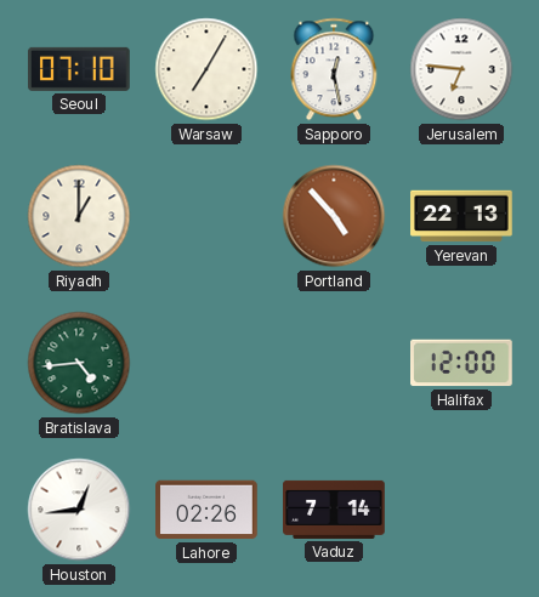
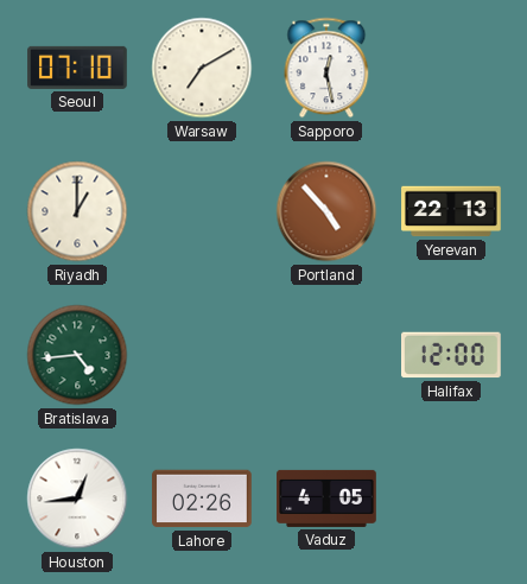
Warsaw: 7:05 -> 7:10
Jerusalem: 6:46 -> none
Vaduz: 7:14 -> 4:05
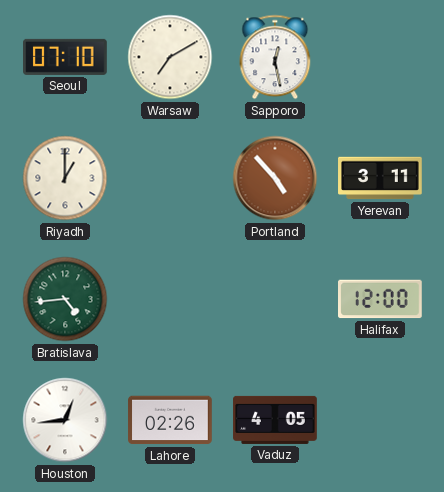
Yerevan: 22:13 -> 3:11
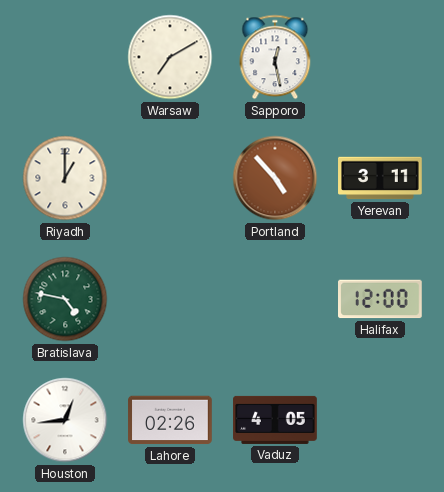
Seoul: 07:10 -> none
Bratislava: 4:44 -> 4:47
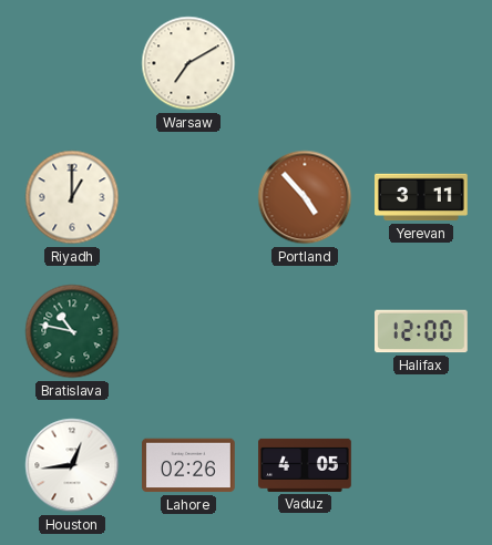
Sapporo: 12:28 -> none
Bratislava: 4:47 -> 10:47
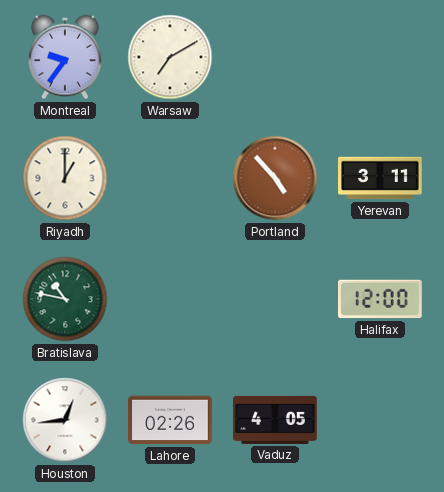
Montreal: none -> 9:36
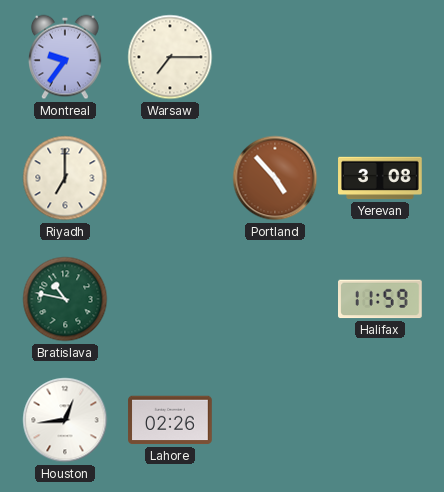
Warsaw: 7:10 -> 7:15
Riyadh: 1:00 -> 7:00
Yerevan: 3:11 -> 3:08
Halifax: 12:00 -> 11:59
Vaduz: 4:05 -> none
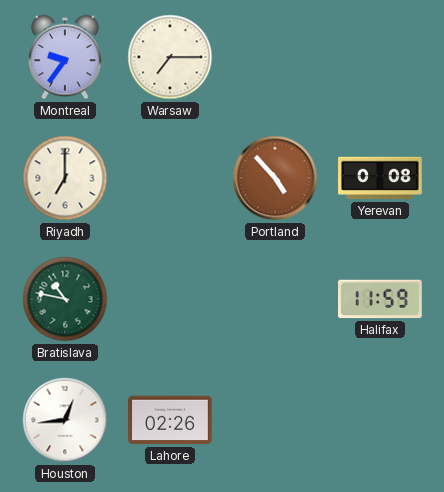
Yerevan: 3:08 -> 0:08
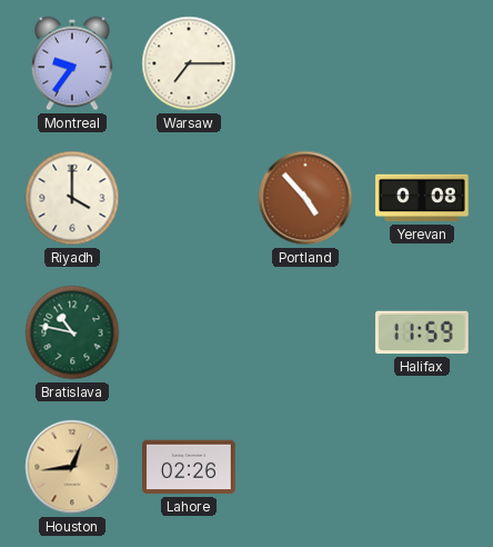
Riyadh: 7:00 -> 4:00
Houston dial: white -> champagne
